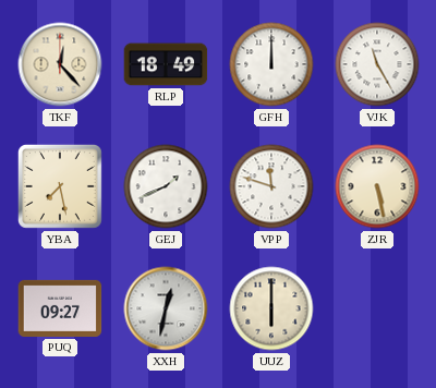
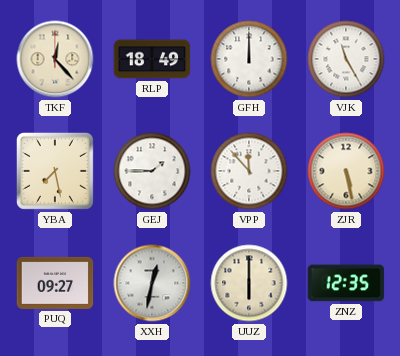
GEJ: 1:41 -> 1:45
VPP: 11:48 -> 11:53
ZNZ: none -> 12:35
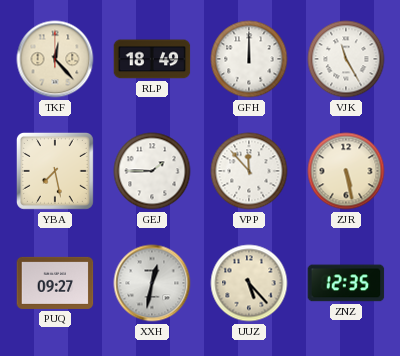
UUZ: 6:00 -> 5:23
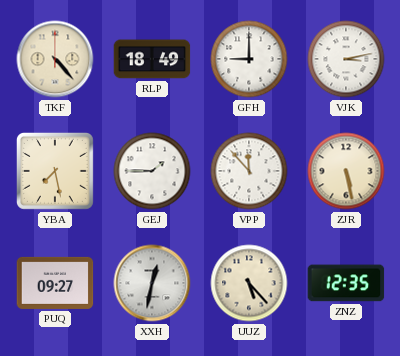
TKF: 12:23 -> 4:23
GFH: 12:00 -> 9:00
VJK: 11:25 -> 3:13
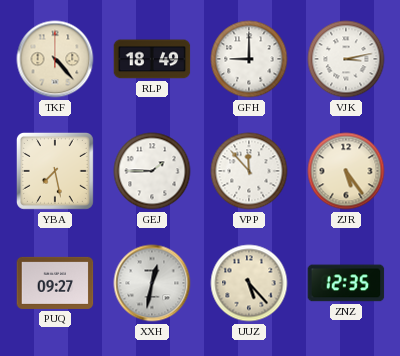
ZJR: 5:28 -> 5:24
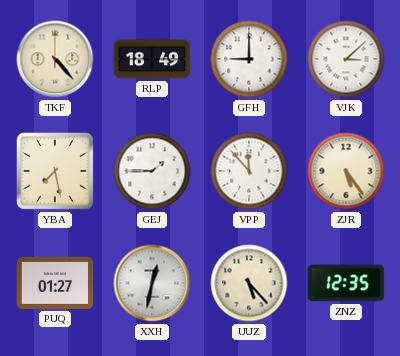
VJK: 3:13 -> 3:08
PUQ: 09:27 -> 01:27
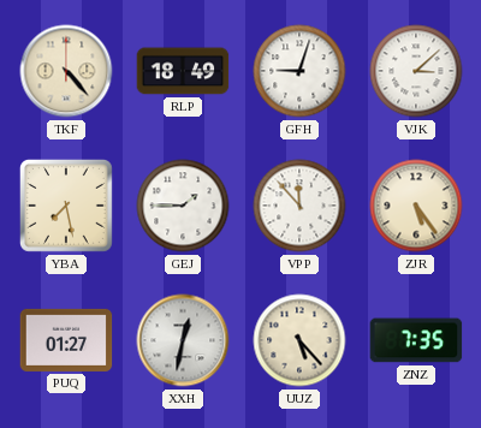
GFH: 9:00 -> 9:03
ZNZ: 12:35 -> 7:35
